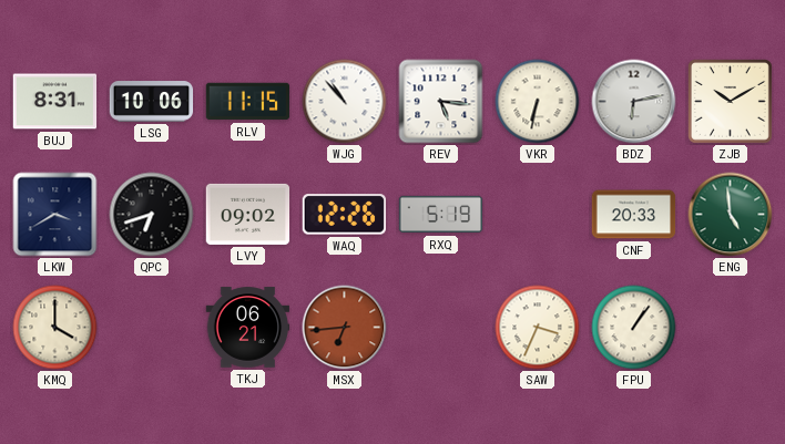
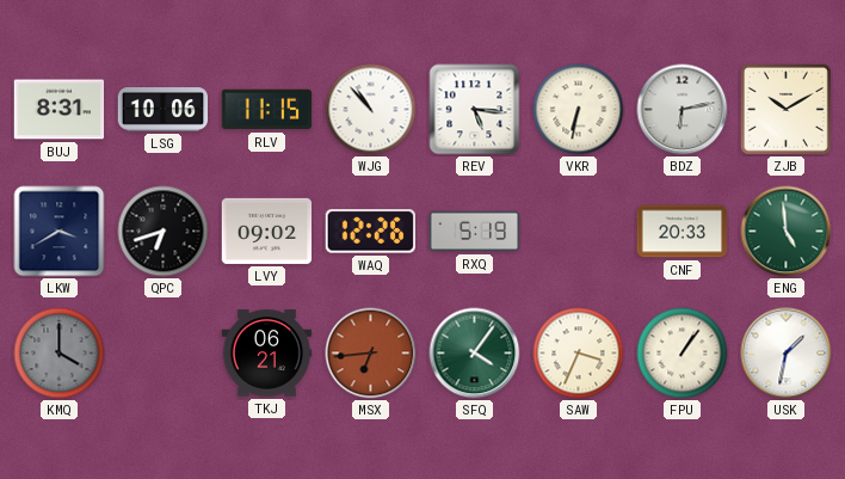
KMQ dial: cream -> grey
SFQ: none -> 4:06
USK: none -> 1:32
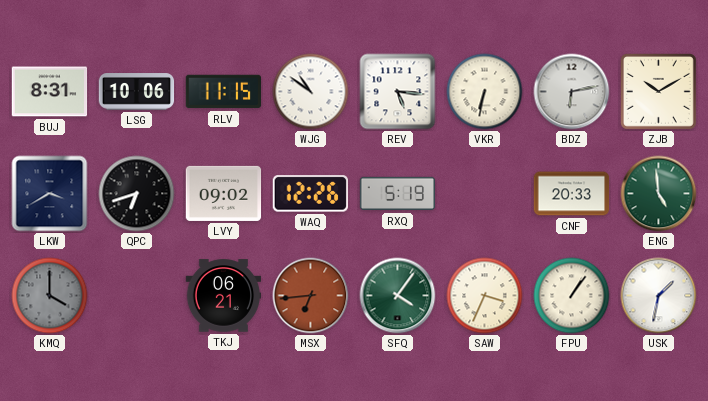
WJG: 10:53 -> 10:51
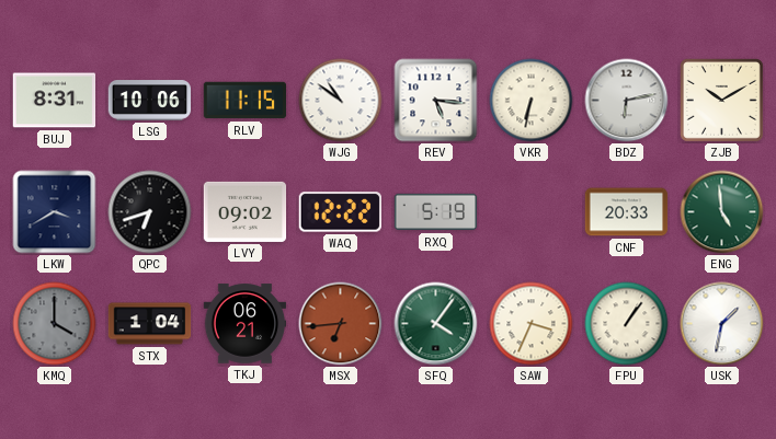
WAQ: 12:26 -> 12:22
STX: none -> 1:04
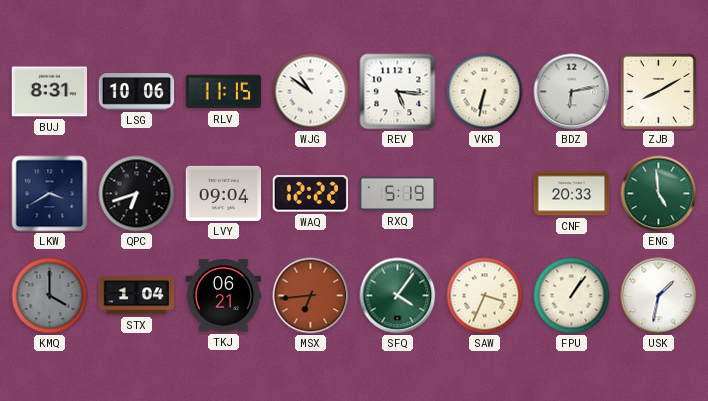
ZJB: 10:10 -> 8:10
LVY: 09:02 -> 09:04
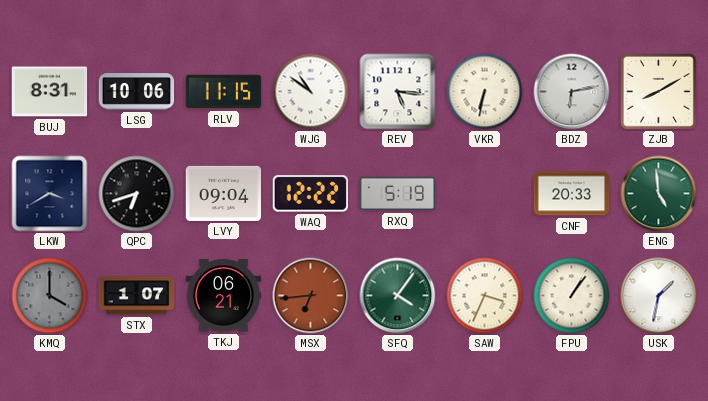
STX: 1:04 -> 1:07
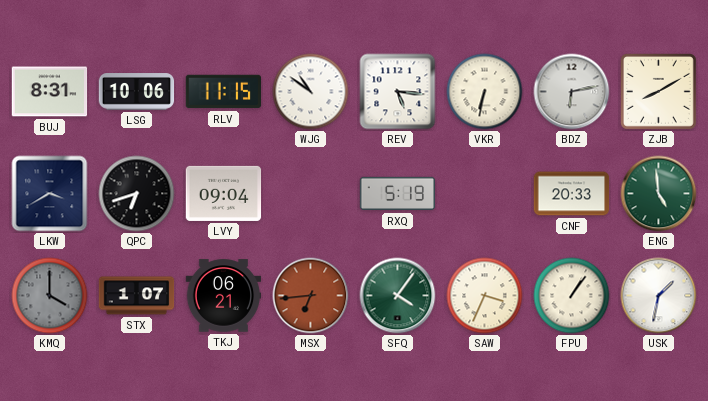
WAQ: 12:22 -> none
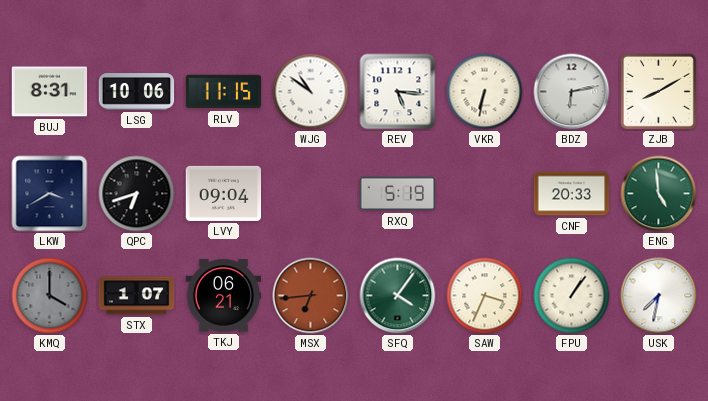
USK: 1:32 -> 7:32
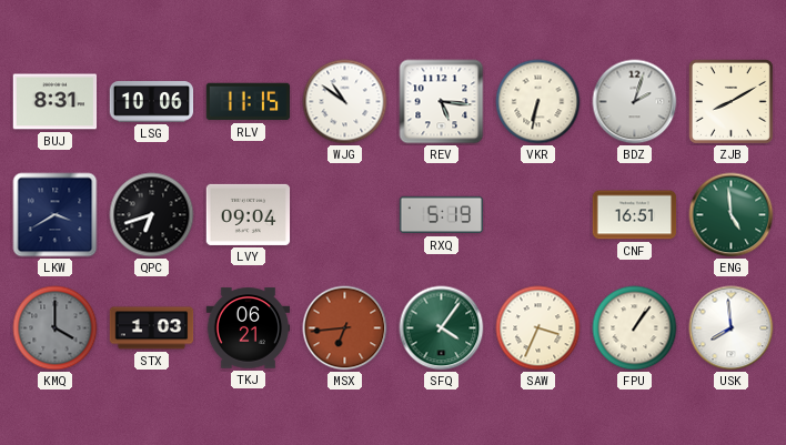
BDZ: 6:13 -> 2:03
CNF: 20:33 -> 16:51
STX: 1:07 -> 1:03
USK: 7:32 -> 7:59
